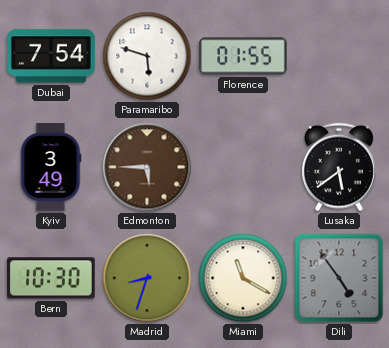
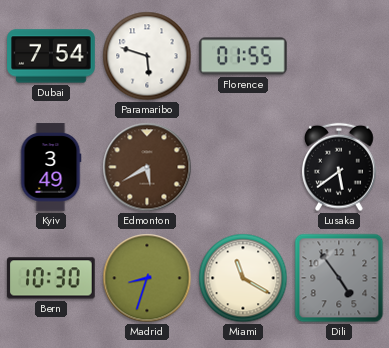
Edmonton: 5:45 -> 5:40
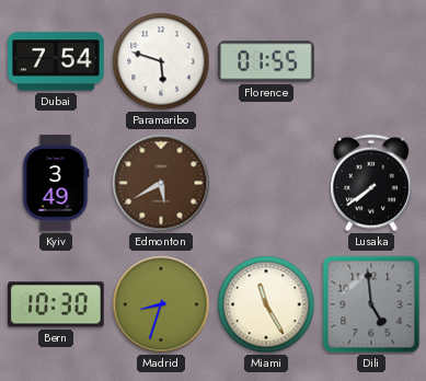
Lusaka: 5:39 -> 7:39
Miami: 11:20 -> 11:25
Dili: 4:54 -> 4:59
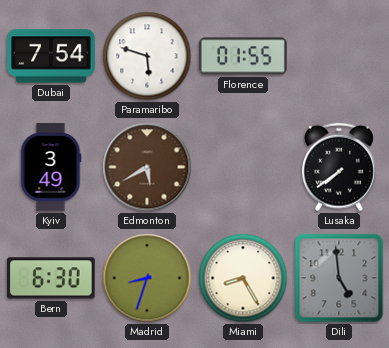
Bern: 10:30 -> 6:30
Miami: 11:25 -> 8:25
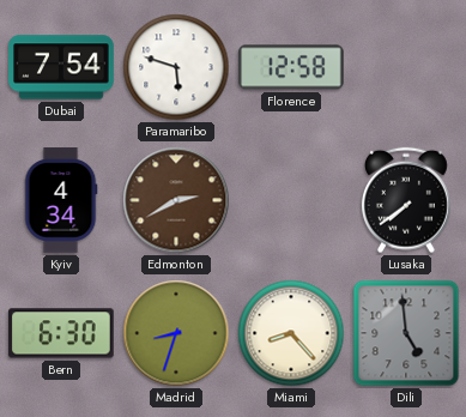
Florence: 01:55 -> 12:58
Kyiv: 3:49 -> 4:34
Edmonton: 5:40 -> 2:40
Miami: 8:25 -> 8:23
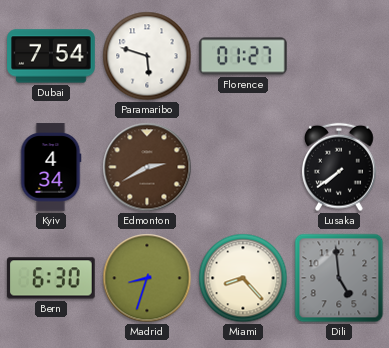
Florence: 12:58 -> 01:27
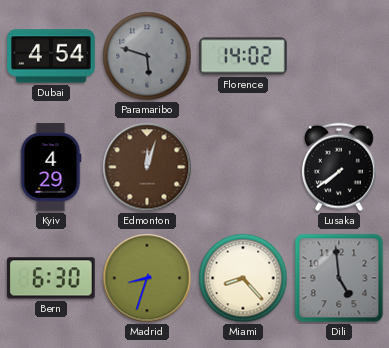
Dubai: 7:54 -> 4:54
Paramaribo dial: white -> grey
Florence: 01:27 -> 14:02
Kyiv: 4:34 -> 4:29
Edmonton: 2:40 -> 12:03
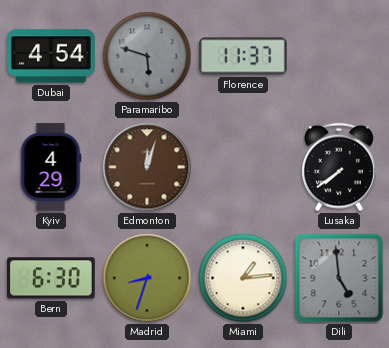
Florence: 14:02 -> 11:37
Miami: 8:23 -> 1:14
